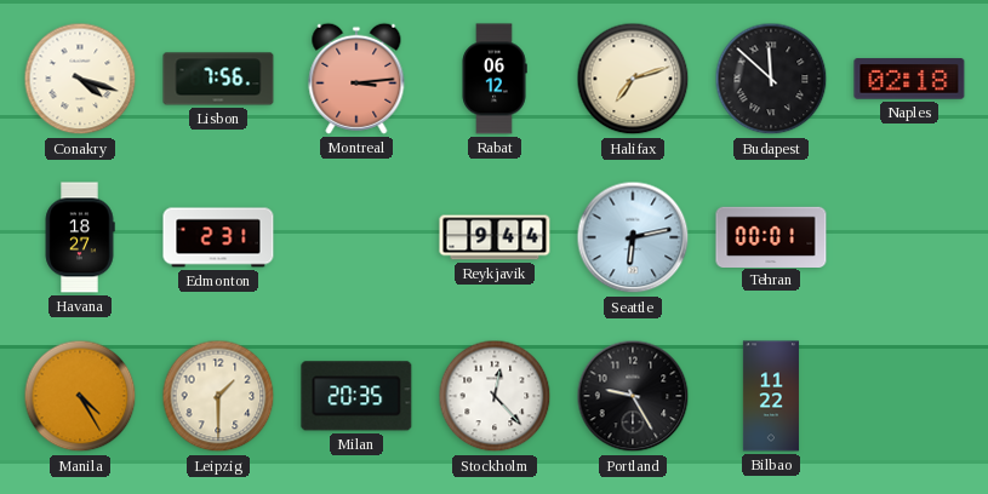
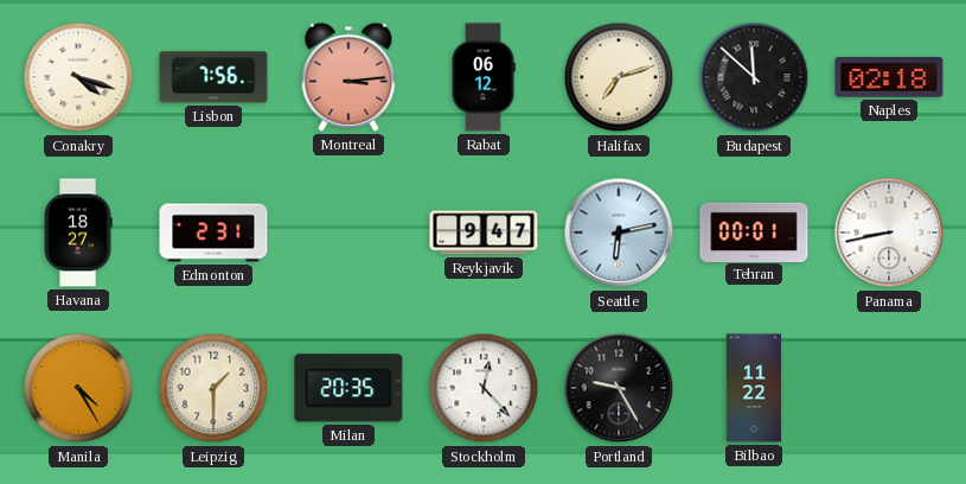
Reykjavik: 9:44 -> 9:47
Panama: none -> 8:43
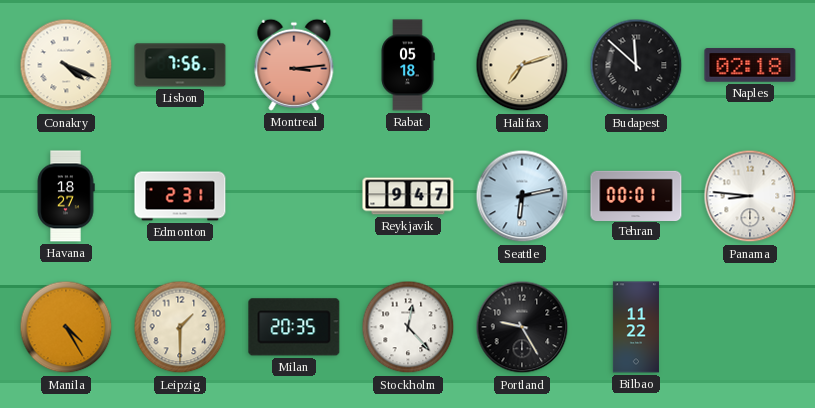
Conakry: 4:18 -> 4:19
Rabat: 06:12 -> 05:18
Panama: 8:43 -> 8:46
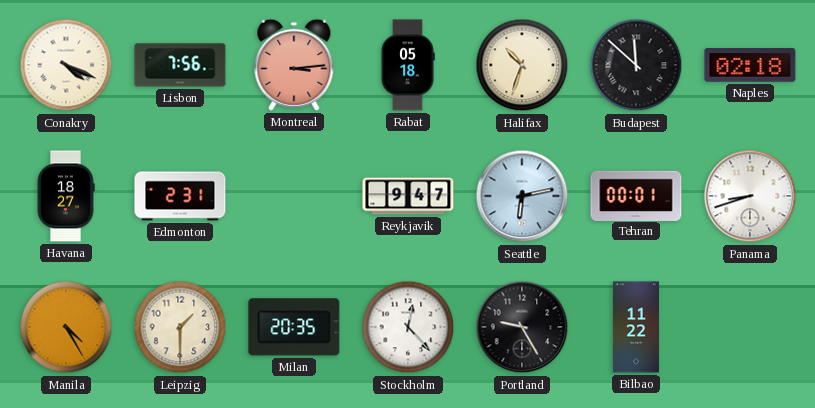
Halifax: 7:12 -> 10:33
Panama: 8:46 -> 8:42
